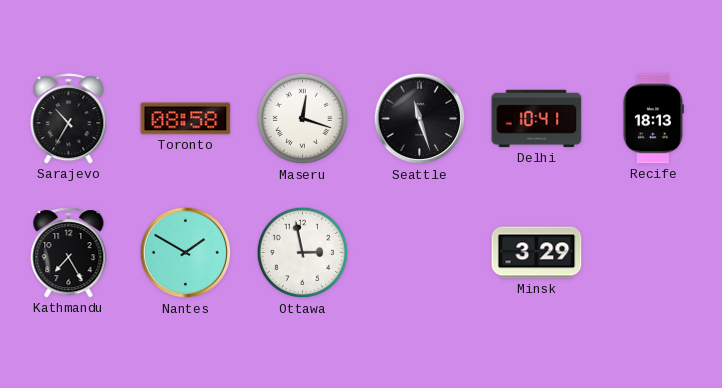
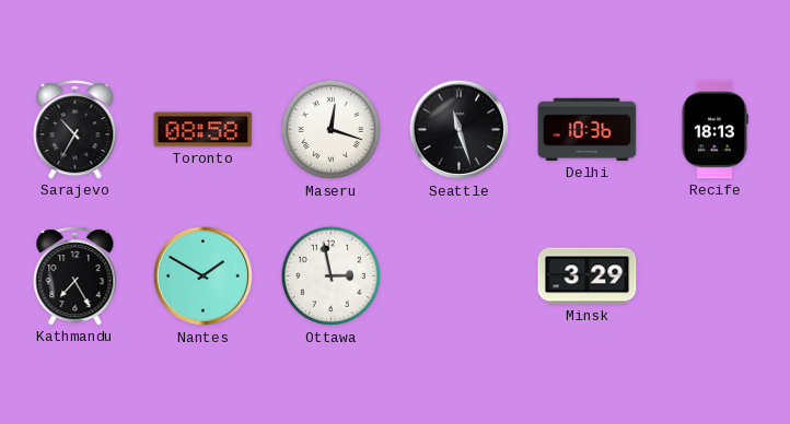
Delhi: 10:41 -> 10:36
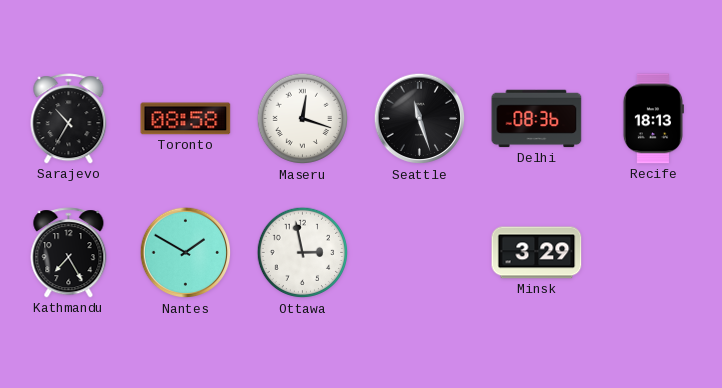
Delhi: 10:36 -> 08:36
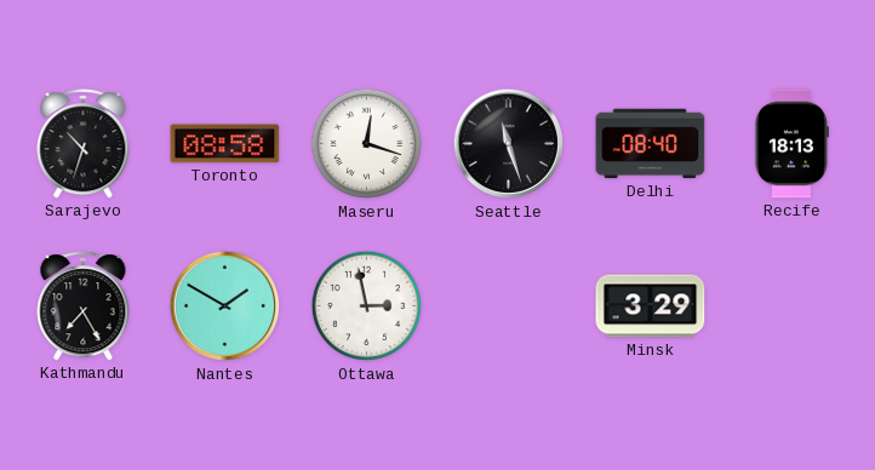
Sarajevo: 10:35 -> 10:33
Delhi: 08:36 -> 08:40
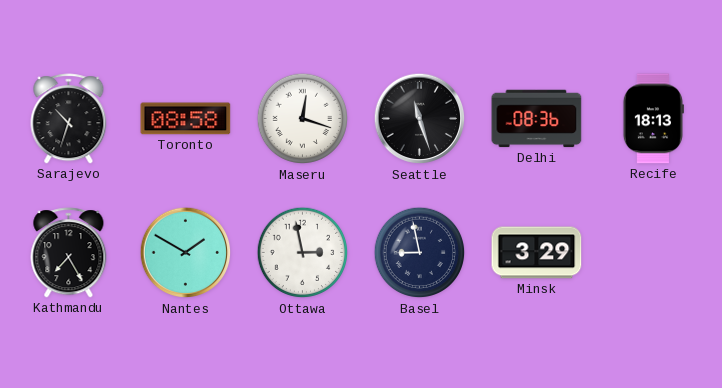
Delhi: 08:40 -> 08:36
Basel: none -> 8:58
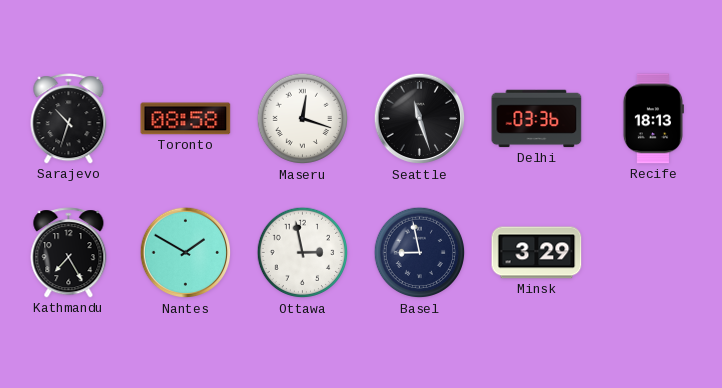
Delhi: 08:36 -> 03:36
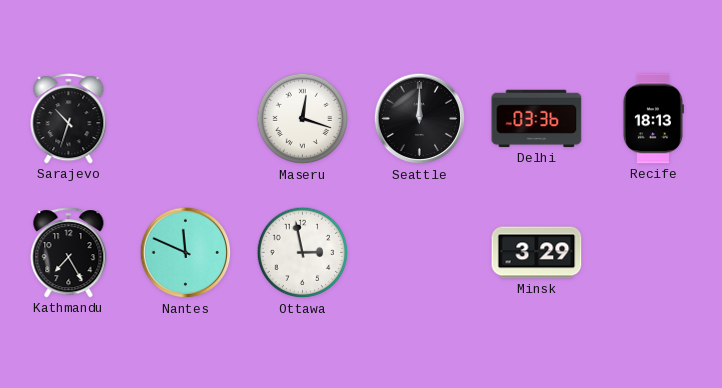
Toronto: 08:58 -> none
Seattle: 11:27 -> 12:00
Nantes: 1:50 -> 11:49
Basel: 8:58 -> none
